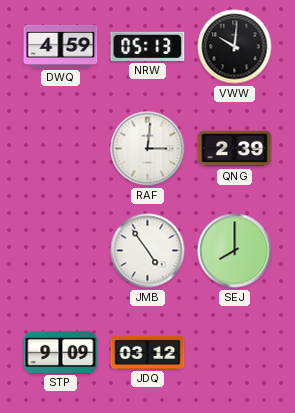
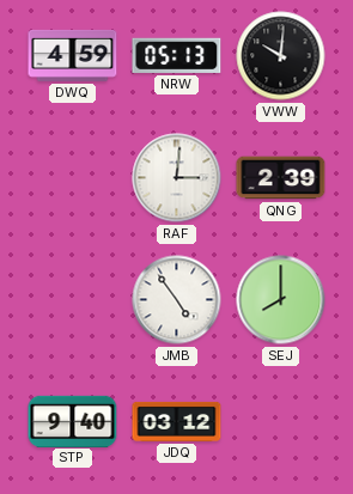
STP: 9:09 -> 9:40
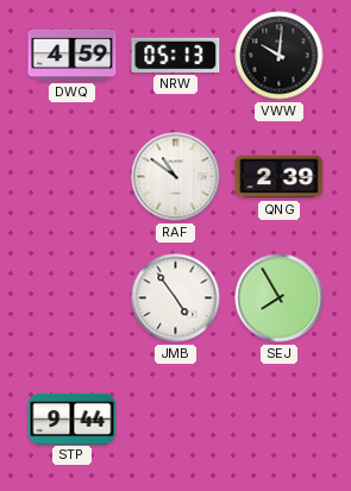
RAF: 3:01 -> 10:51
SEJ: 8:00 -> 7:55
STP: 9:40 -> 9:44
JDQ: 03:12 -> none
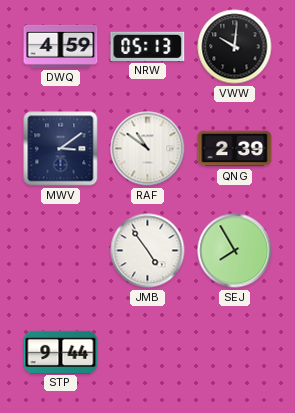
MWV: none -> 3:09
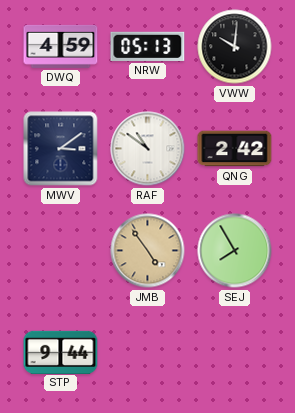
QNG: 2:39 -> 2:42
JMB dial: white -> champagne
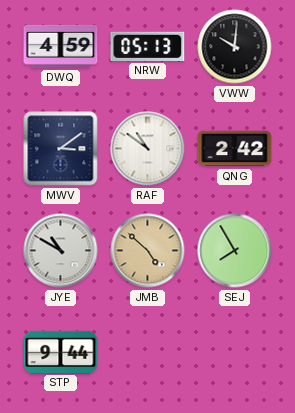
JYE: none -> 10:50
JMB: 4:54 -> 4:52
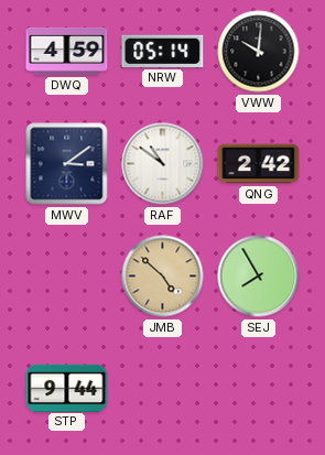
NRW: 05:13 -> 05:14
JYE: 10:50 -> none
